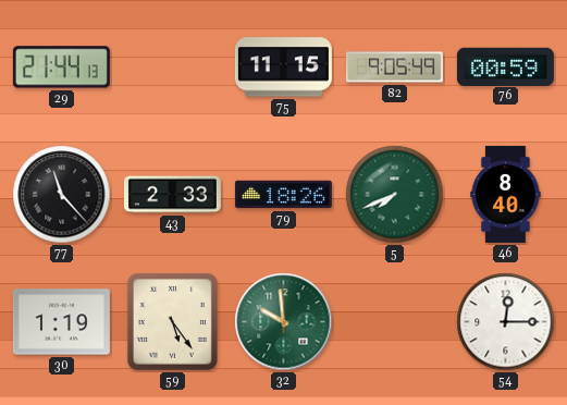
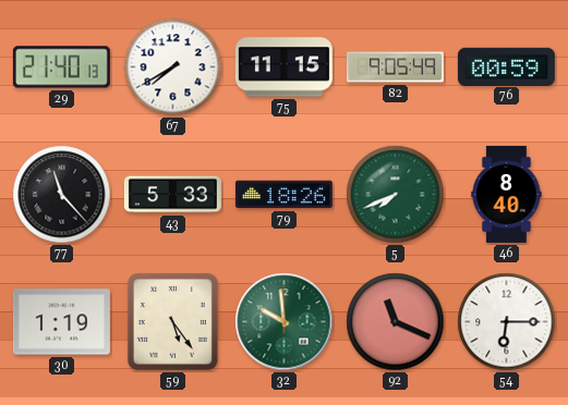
29: 21:44 -> 21:40
67: none -> 7:40
43: 2:33 -> 5:33
92: none -> 11:19
54: 12:15 -> 6:15
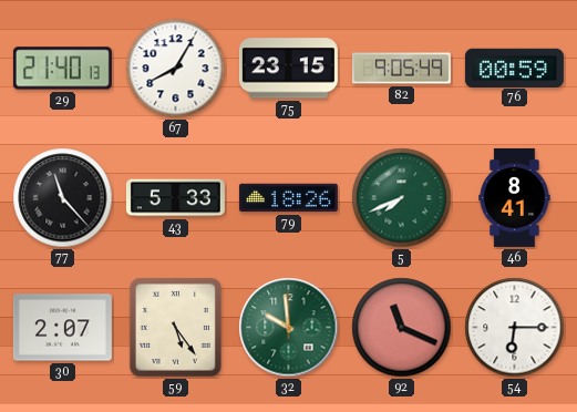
67: 7:40 -> 8:05
75: 11:15 -> 23:15
46: 8:40 -> 8:41
30: 1:19 -> 2:07
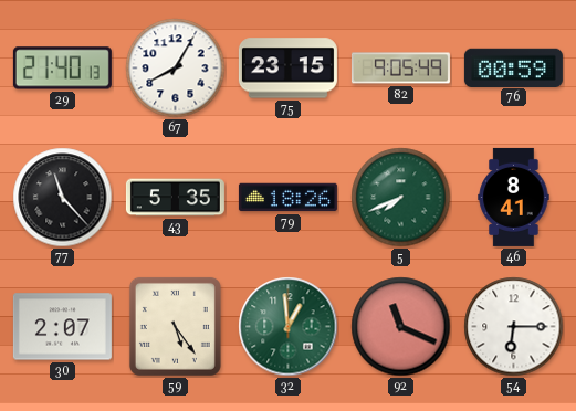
43: 5:33 -> 5:35
32: 9:59 -> 12:59
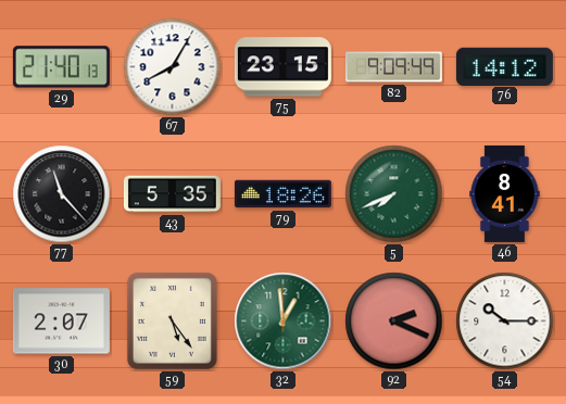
82: 9:05 -> 9:09
76: 00:59 -> 14:12
92: 11:19 -> 2:19
54: 6:15 -> 10:15
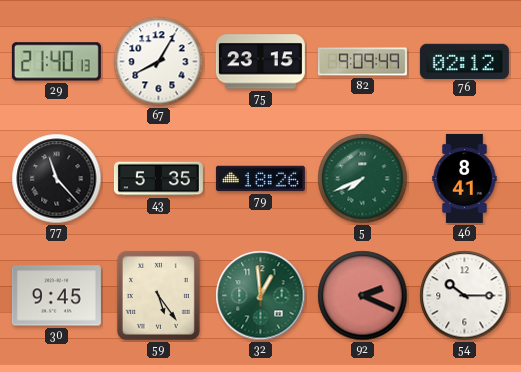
76: 14:12 -> 02:12
30: 2:07 -> 9:45
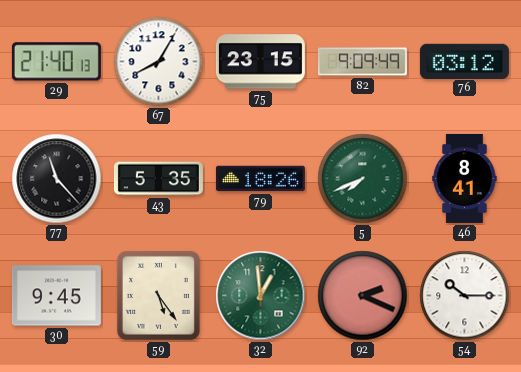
76: 02:12 -> 03:12
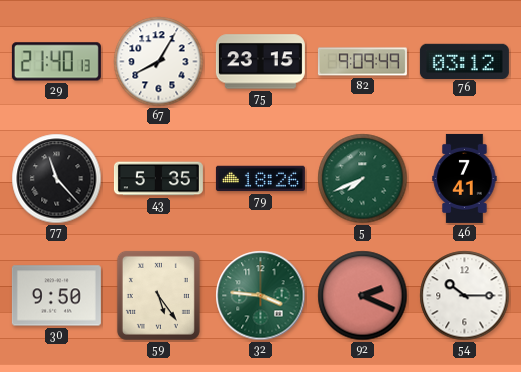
46: 8:41 -> 7:41
30: 9:45 -> 9:50
32: 12:59 -> 3:46
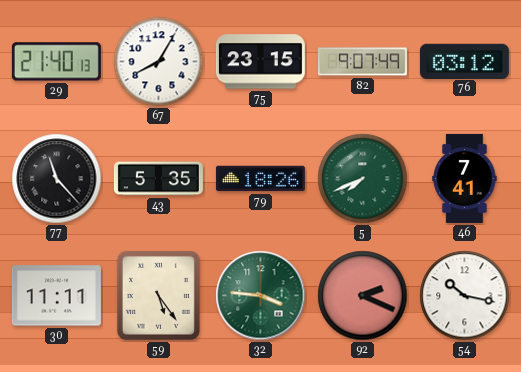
82: 9:09 -> 9:07
30: 9:50 -> 11:11
54: 10:15 -> 10:17
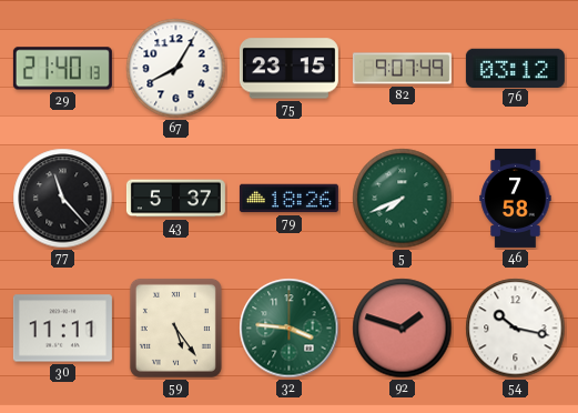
43: 5:35 -> 5:37
46: 7:41 -> 7:58
92: 2:19 -> 1:48
